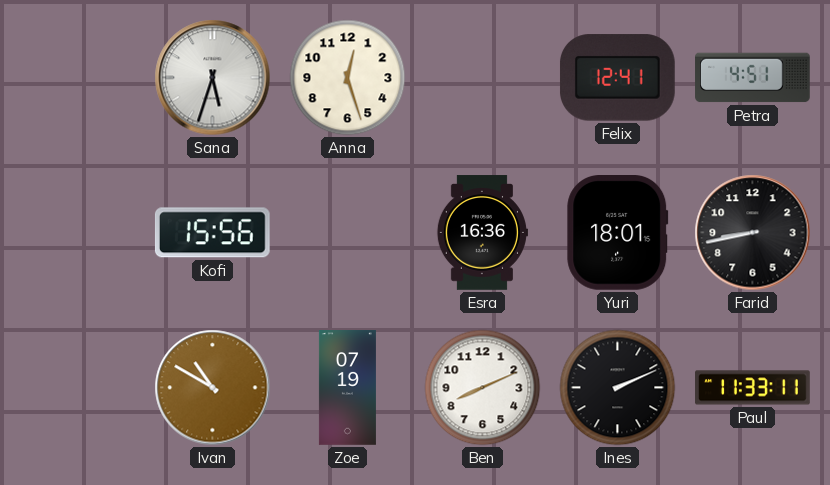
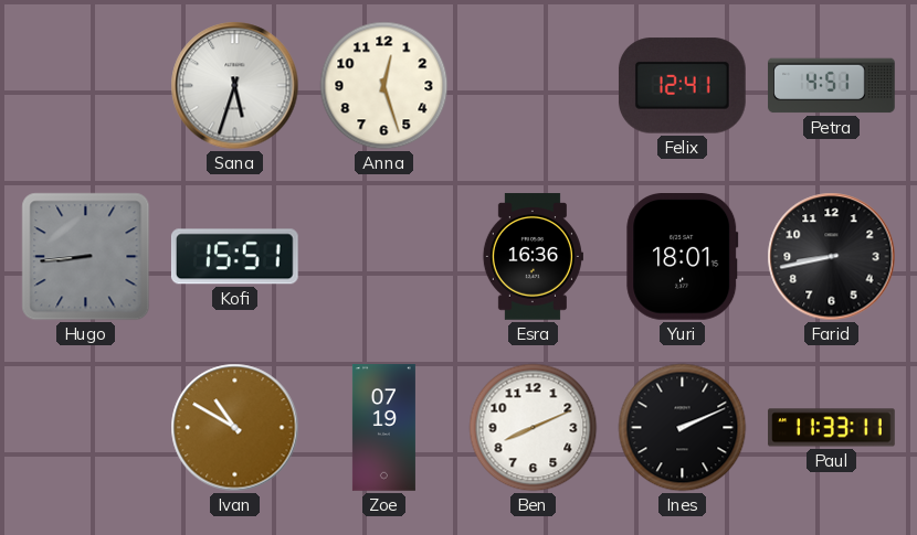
Hugo: none -> 8:44
Kofi: 15:56 -> 15:51
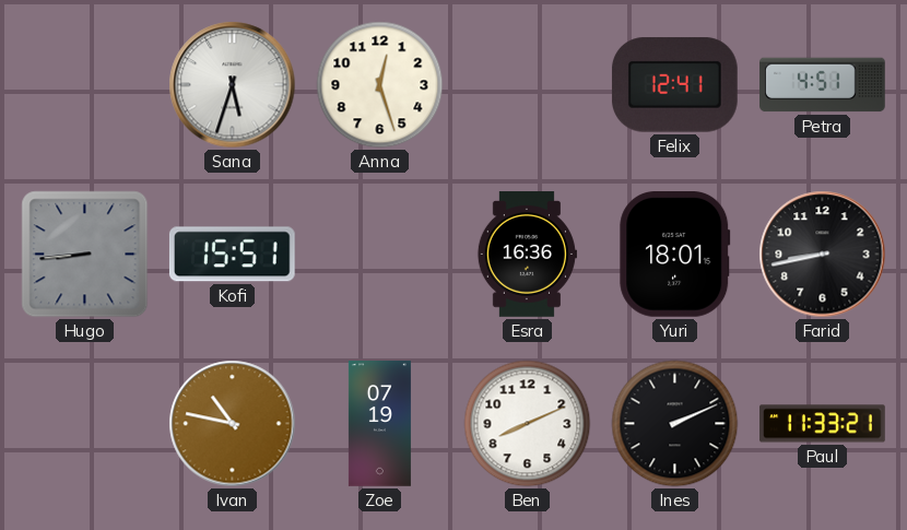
Ivan: 10:50 -> 10:47
Paul: 11:33:11 -> 11:33:21
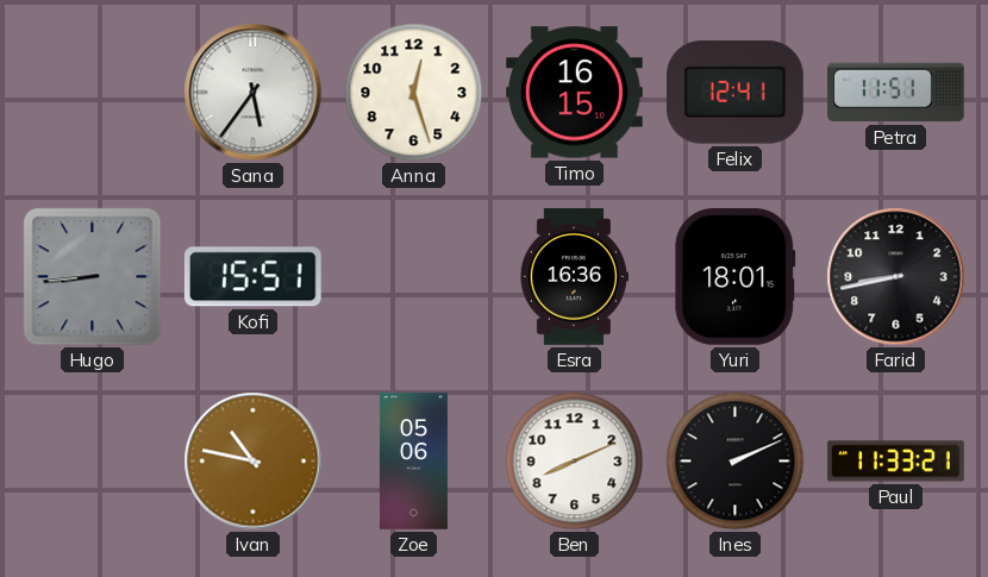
Sana: 5:33 -> 5:36
Timo: none -> 16:15
Petra: 4:51 -> 11:51
Zoe: 07:19 -> 05:06
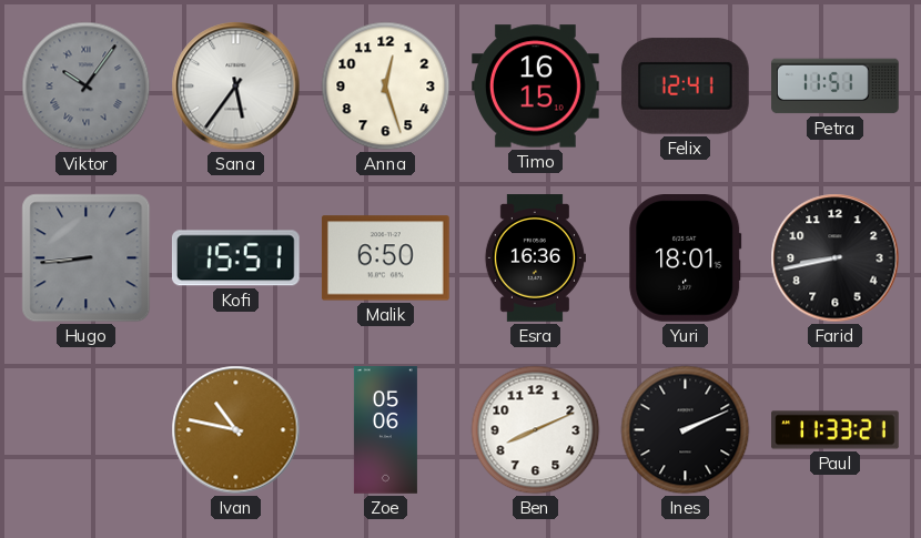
Viktor: none -> 10:06
Malik: none -> 6:50
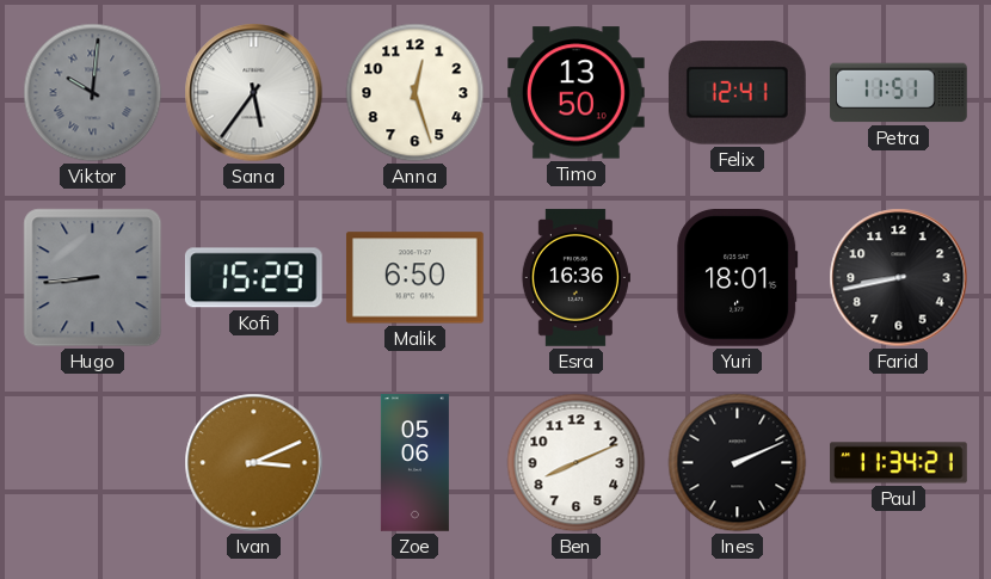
Viktor: 10:06 -> 10:01
Timo: 16:15 -> 13:50
Kofi: 15:51 -> 15:29
Ivan: 10:47 -> 3:11
Paul: 11:33 -> 11:34
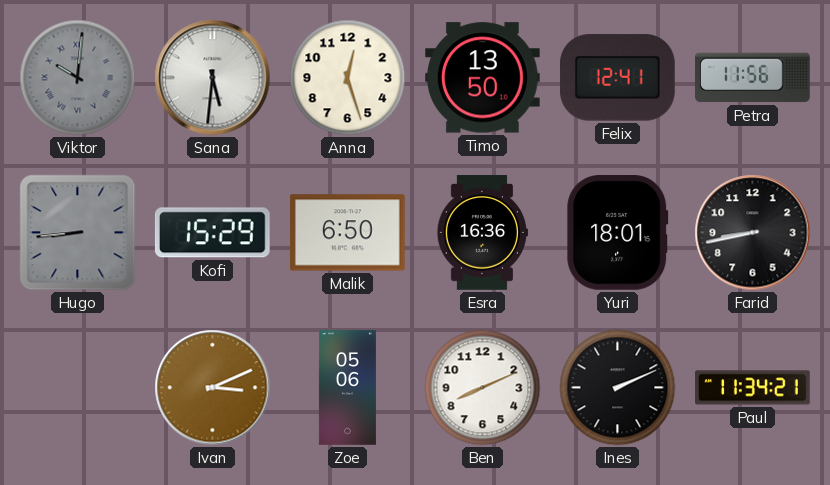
Sana: 5:36 -> 5:31
Petra: 11:51 -> 11:56
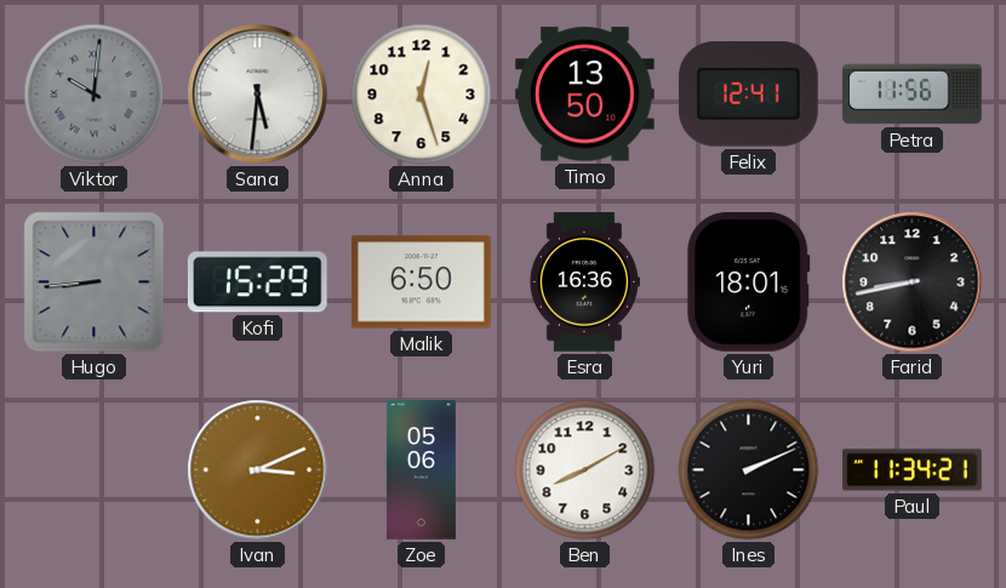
Ben: 8:11 -> 8:10
